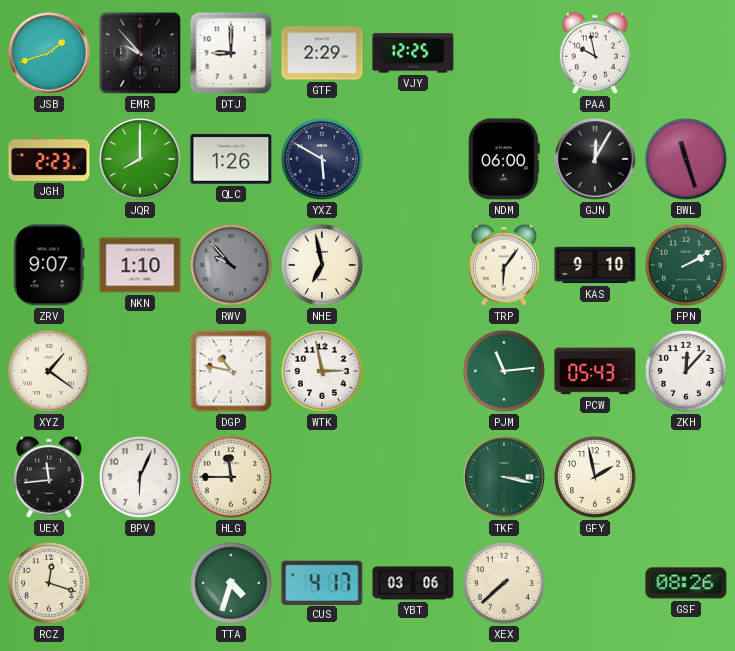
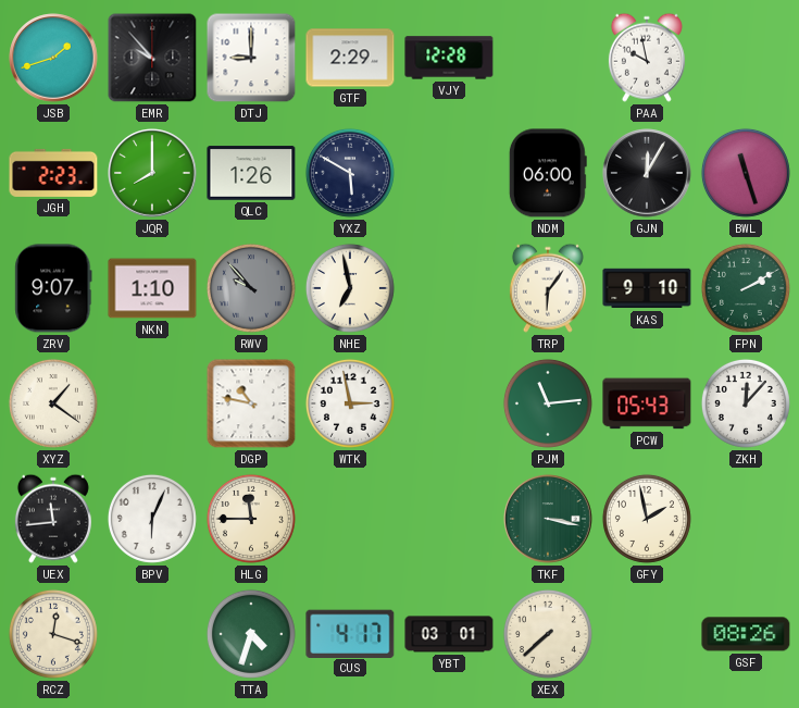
VJY: 12:25 -> 12:28
YBT: 03:06 -> 03:01
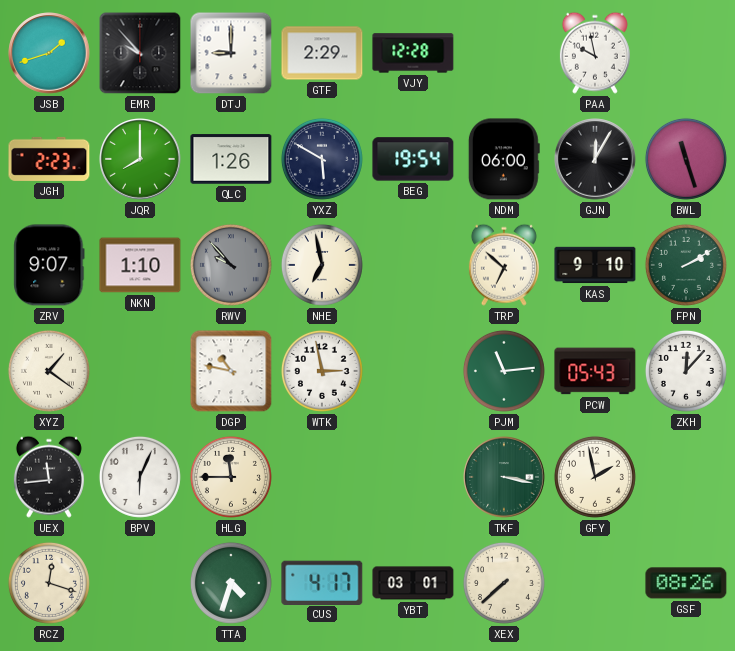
BEG: none -> 19:54
TRP: 6:06 -> 6:52
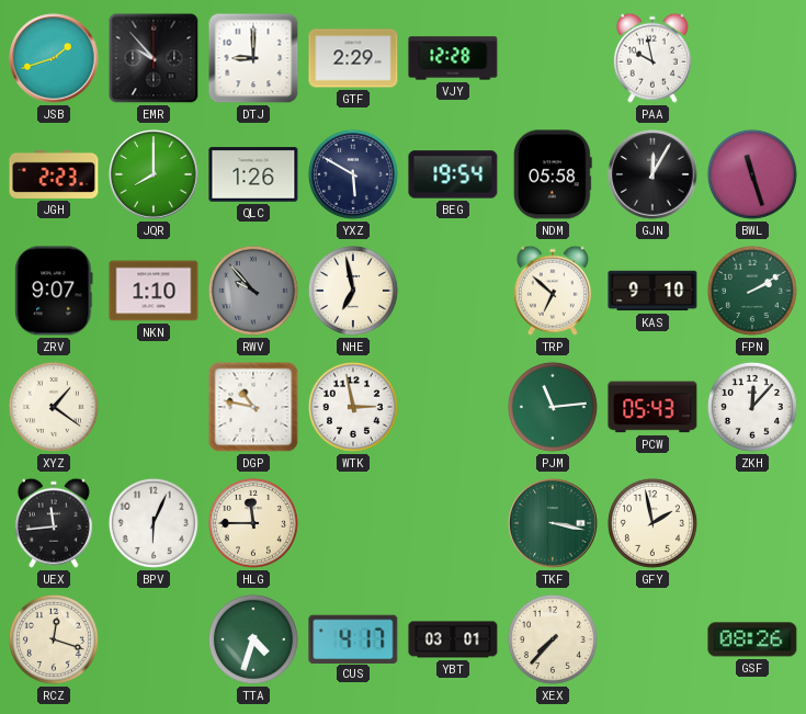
NDM: 06:00 -> 05:58
XEX: 7:38 -> 7:37
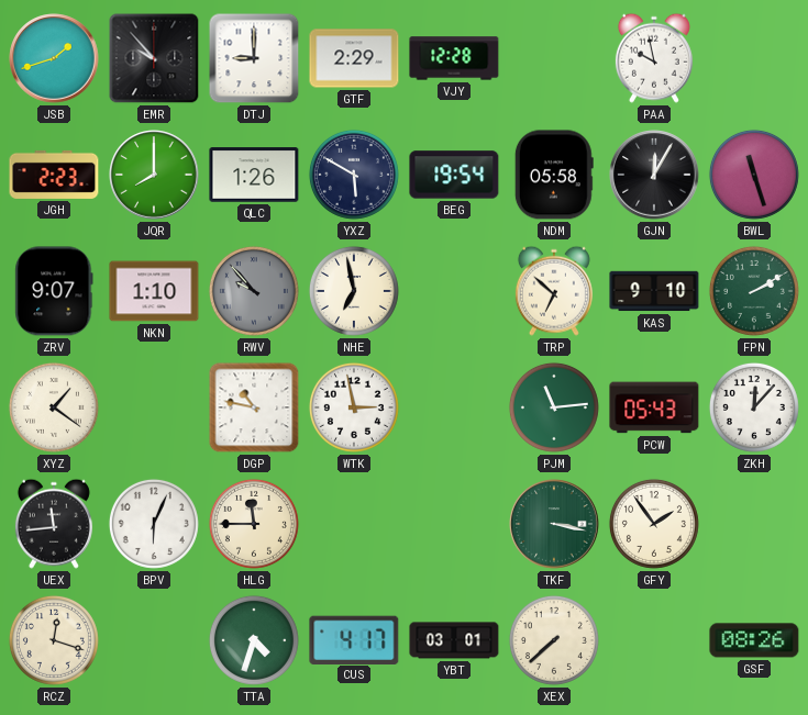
GFY: 1:58 -> 1:54
XEX: 7:37 -> 7:38
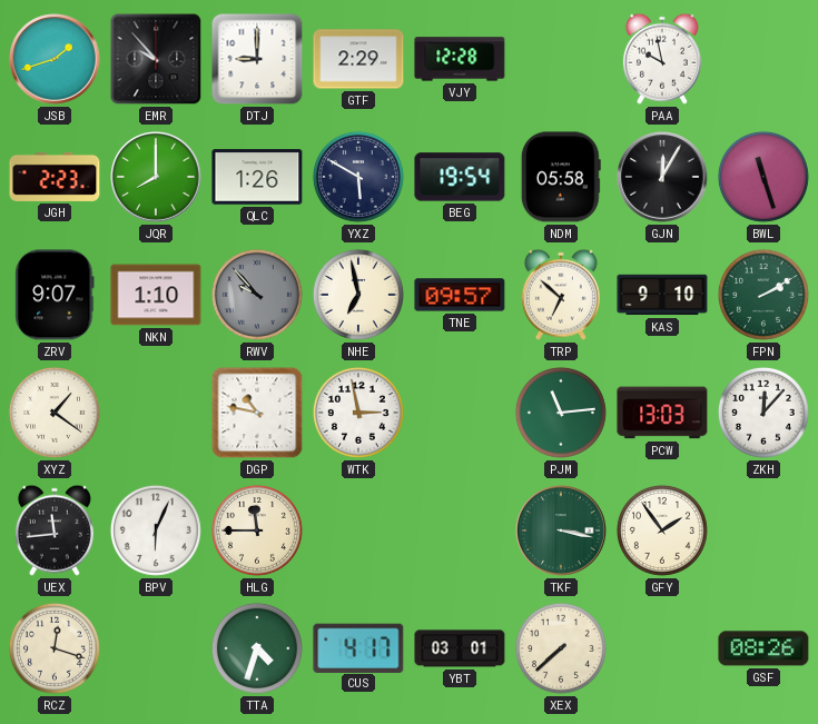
TNE: none -> 09:57
PCW: 05:43 -> 13:03
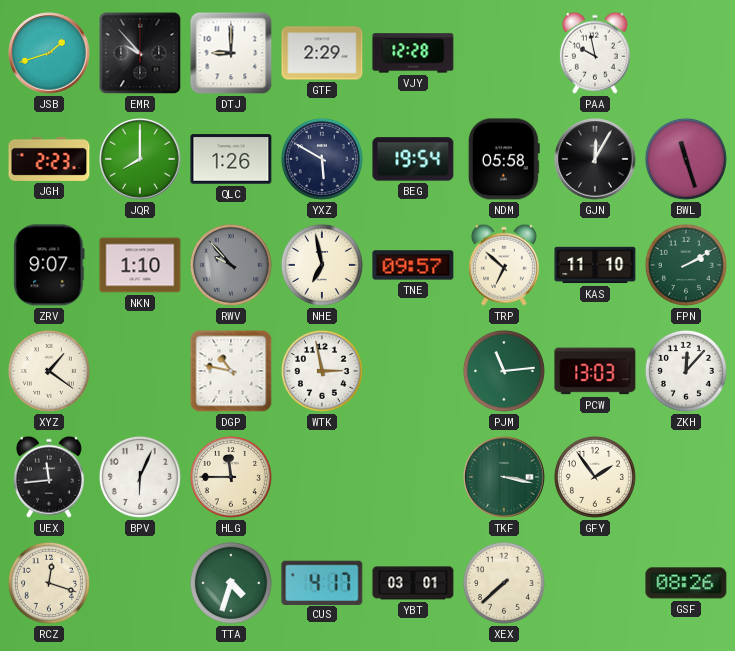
KAS: 9:10 -> 11:10
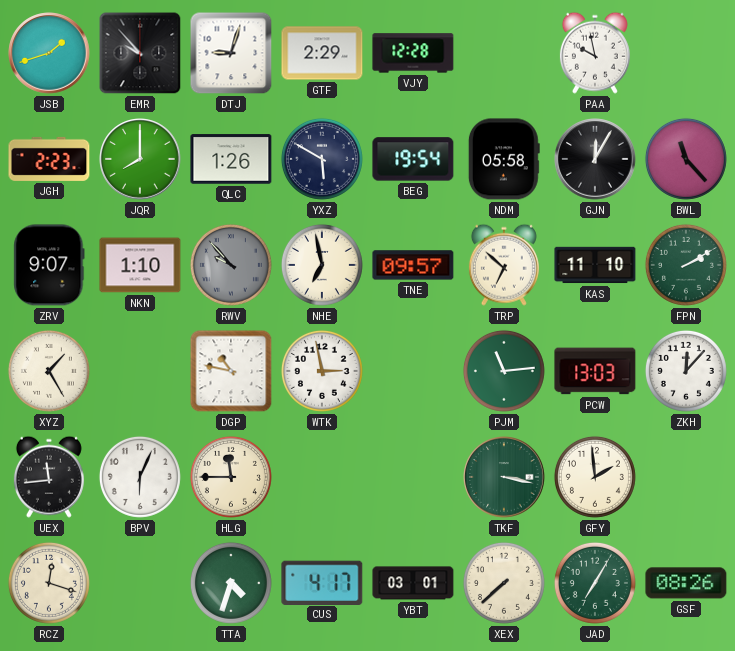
DTJ: 9:00 -> 9:03
BWL: 11:27 -> 11:23
XYZ: 1:21 -> 1:25
GFY: 1:54 -> 1:59
JAD: none -> 7:05
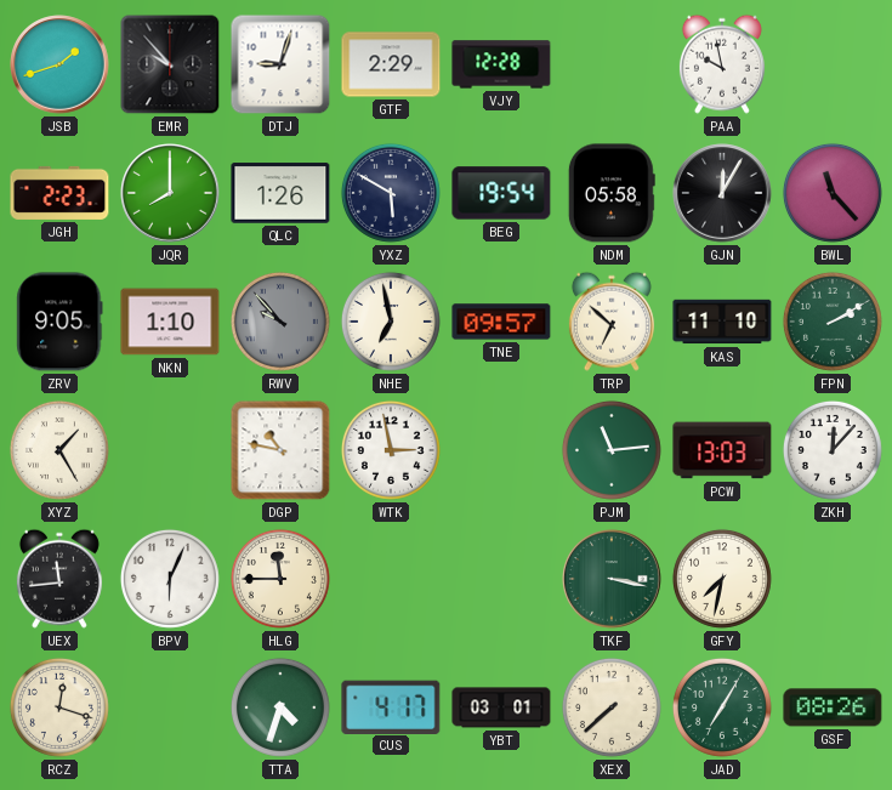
ZRV: 9:07 -> 9:05
GFY: 1:59 -> 7:32
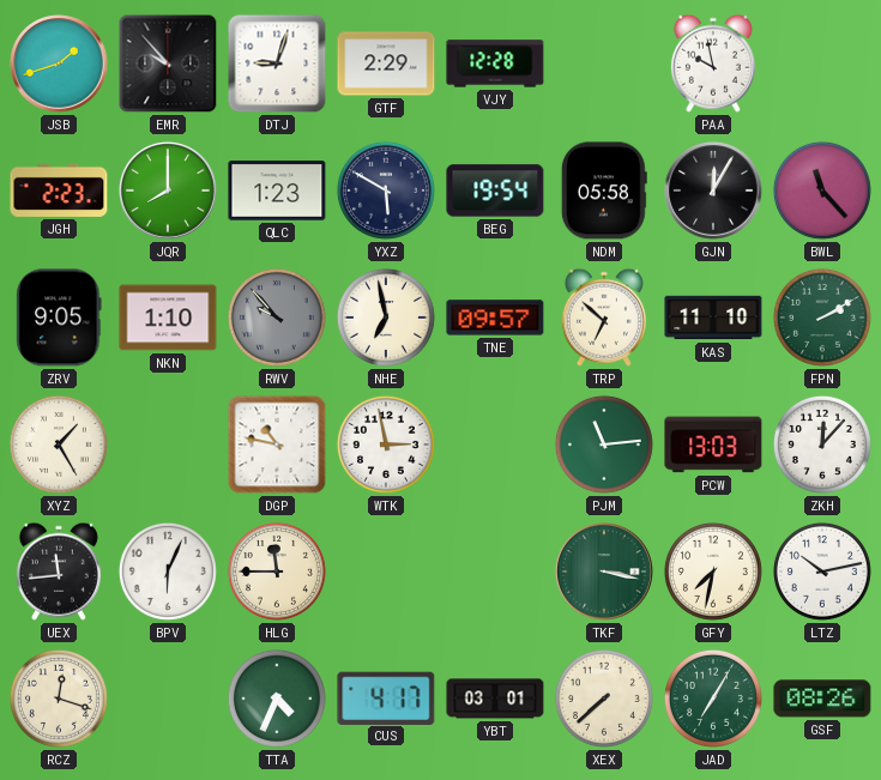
QLC: 1:26 -> 1:23
LTZ: none -> 10:13
TTA: 4:33 -> 4:34
